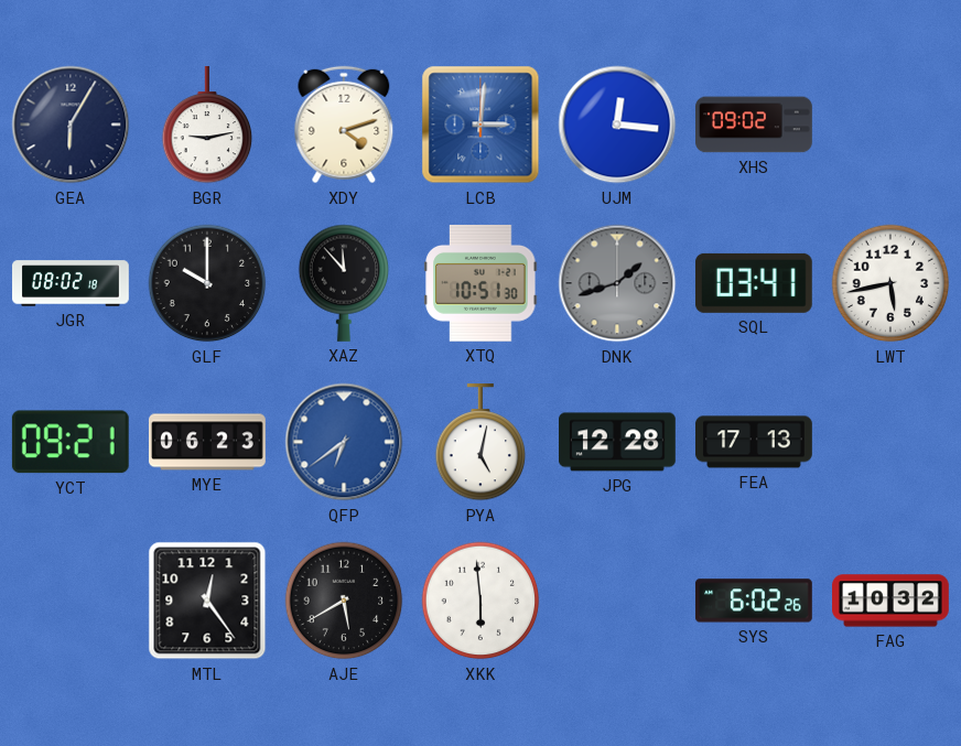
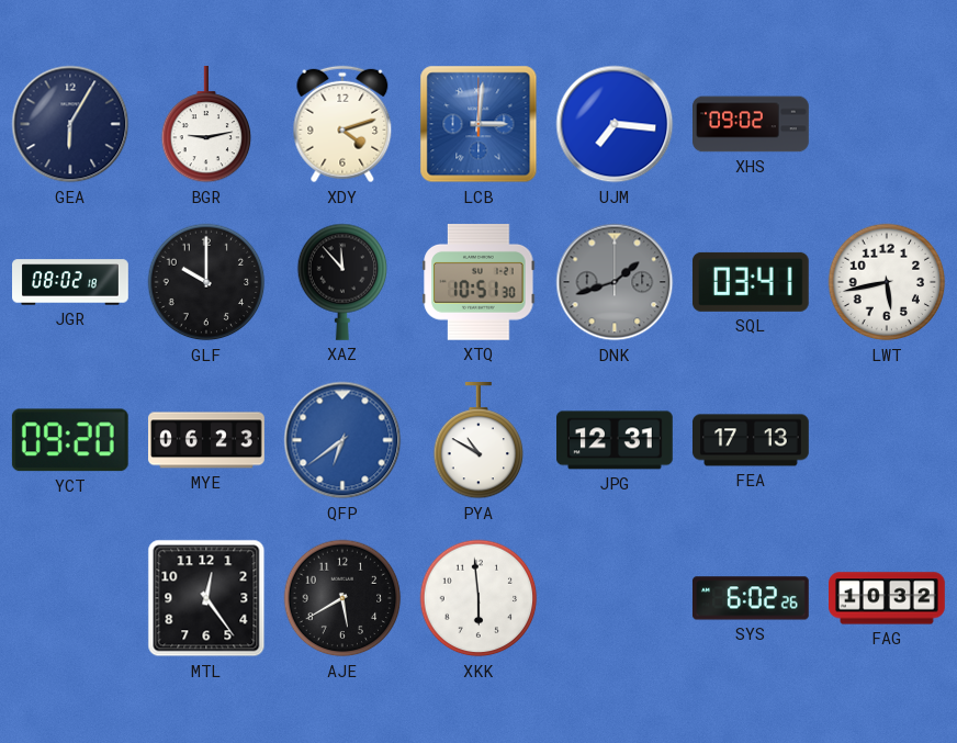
UJM: 12:16 -> 7:16
YCT: 09:21 -> 09:20
PYA: 5:02 -> 10:50
JPG: 12:28 -> 12:31
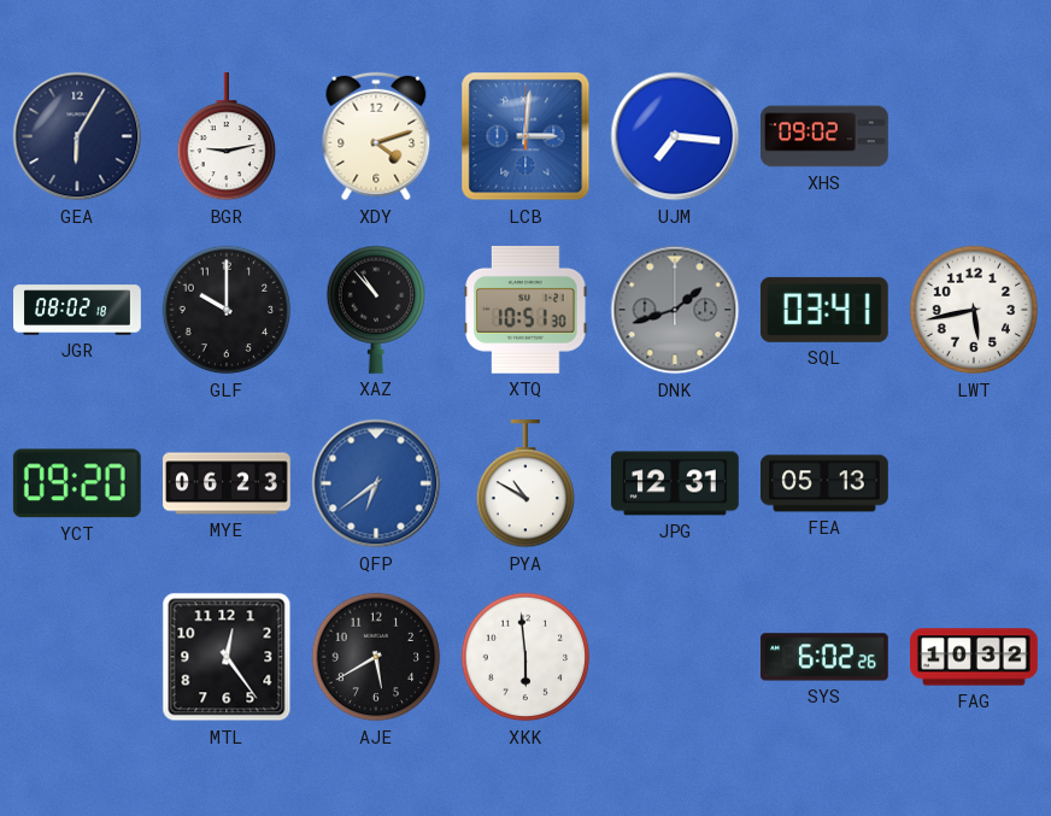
XAZ: 11:53 -> 10:53
FEA: 17:13 -> 05:13
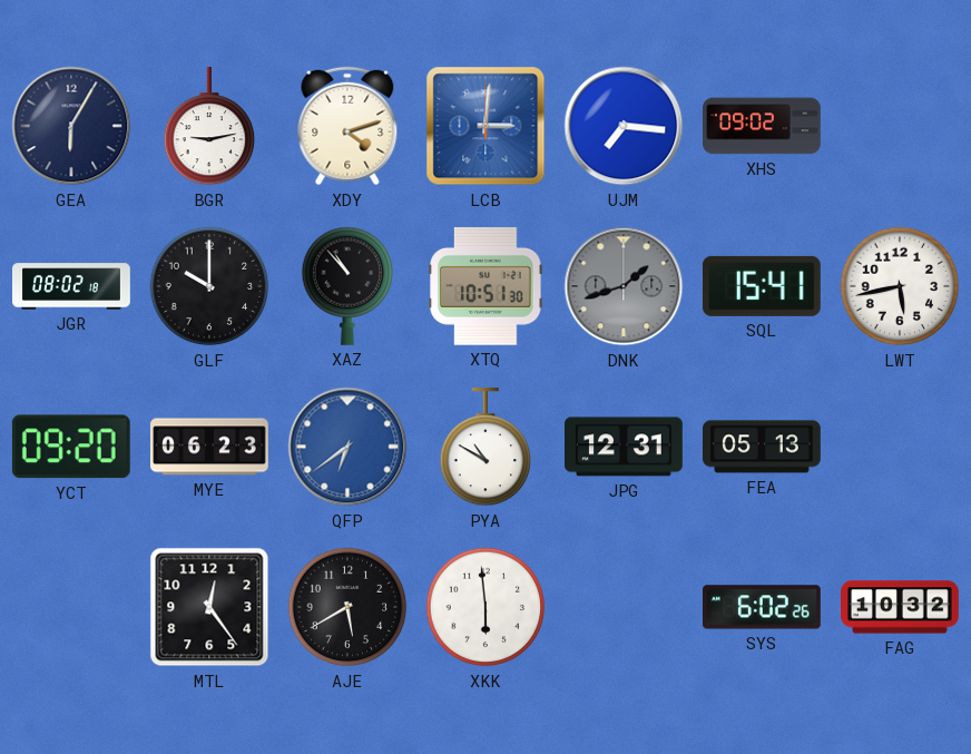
SQL: 03:41 -> 15:41
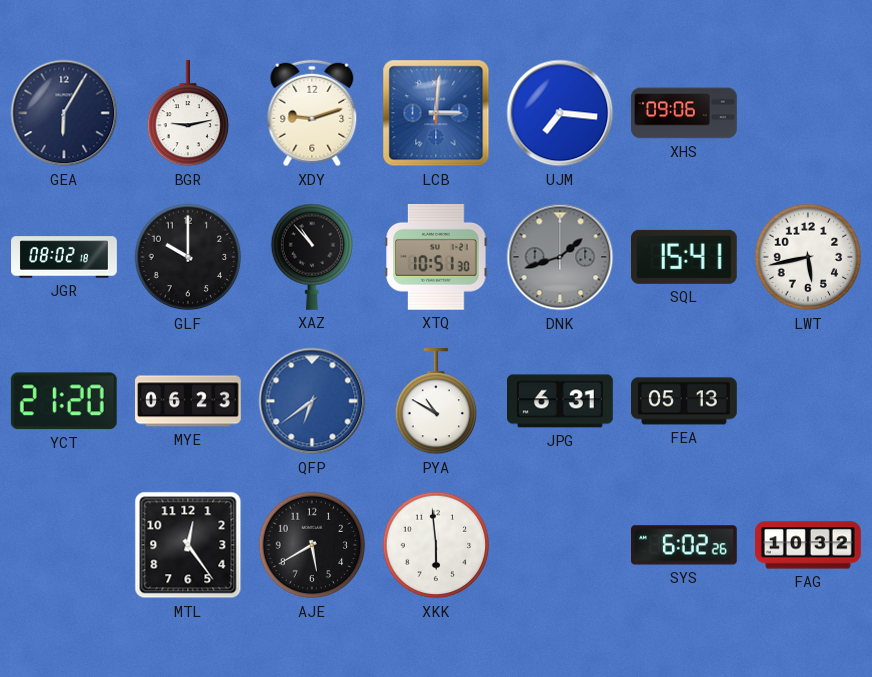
XDY: 4:12 -> 9:12
XHS: 09:02 -> 09:06
YCT: 09:20 -> 21:20
JPG: 12:31 -> 6:31
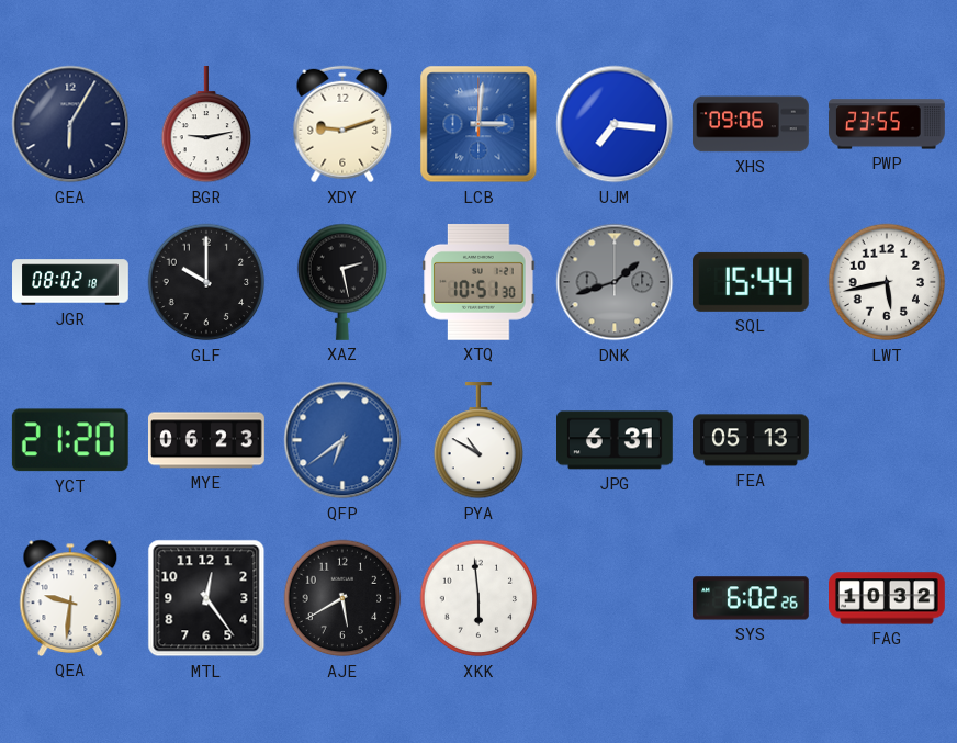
PWP: none -> 23:55
XAZ: 10:53 -> 2:28
SQL: 15:41 -> 15:44
QEA: none -> 9:31
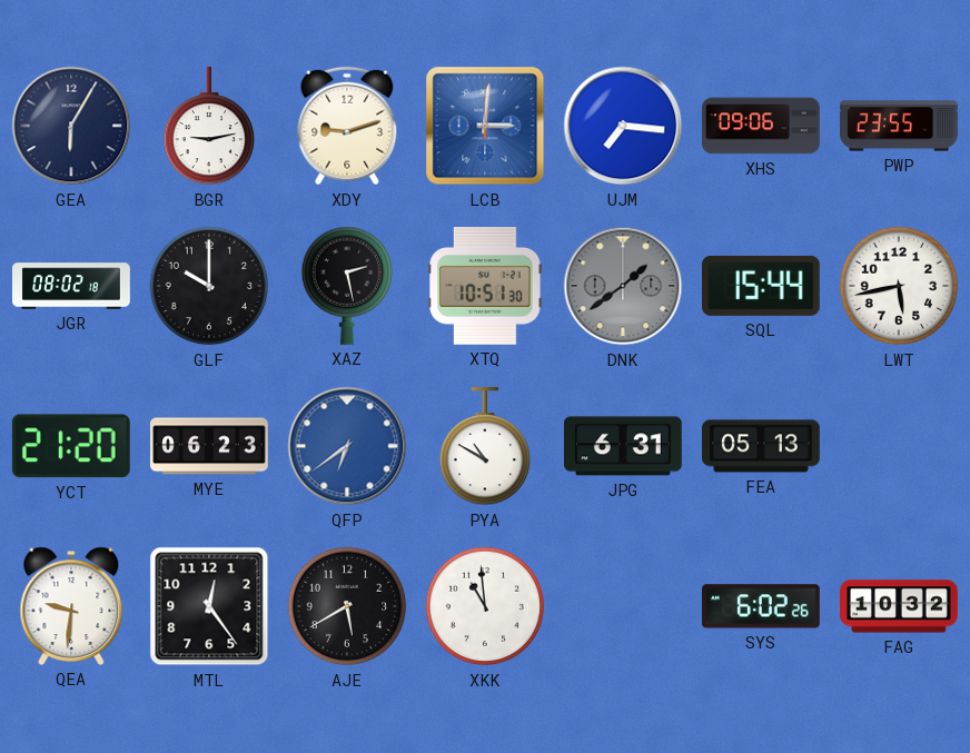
DNK: 1:42 -> 1:39
XKK: 5:59 -> 10:59
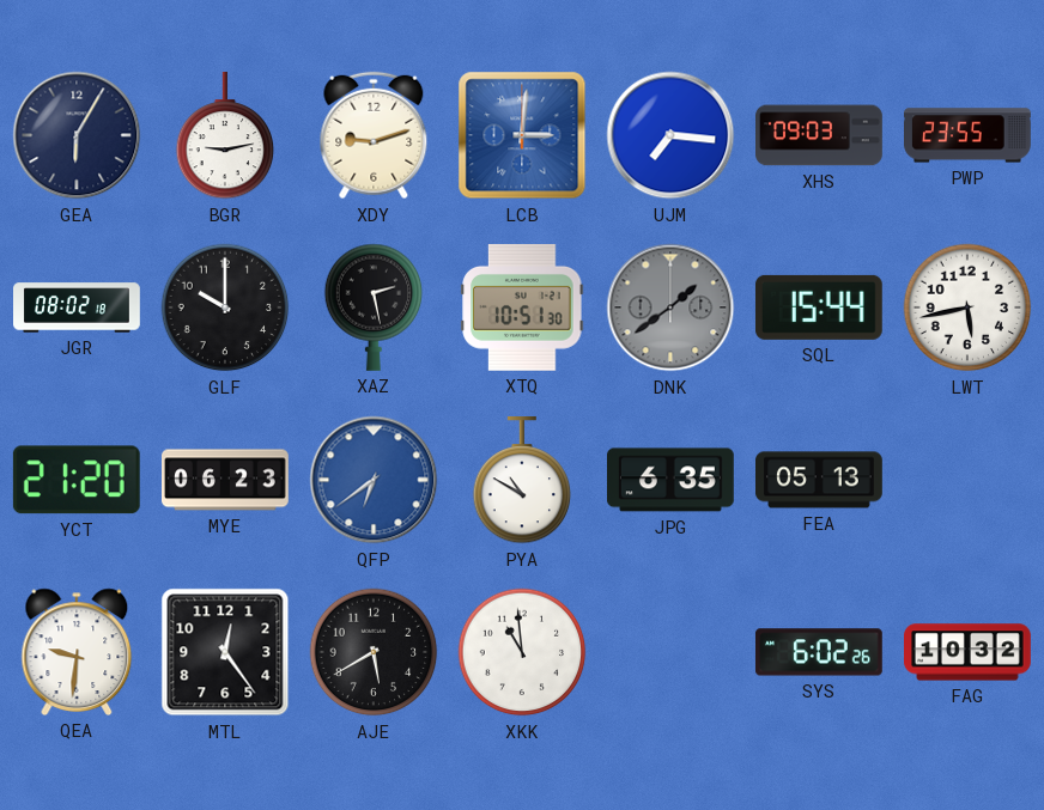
XHS: 09:06 -> 09:03
JPG: 6:31 -> 6:35
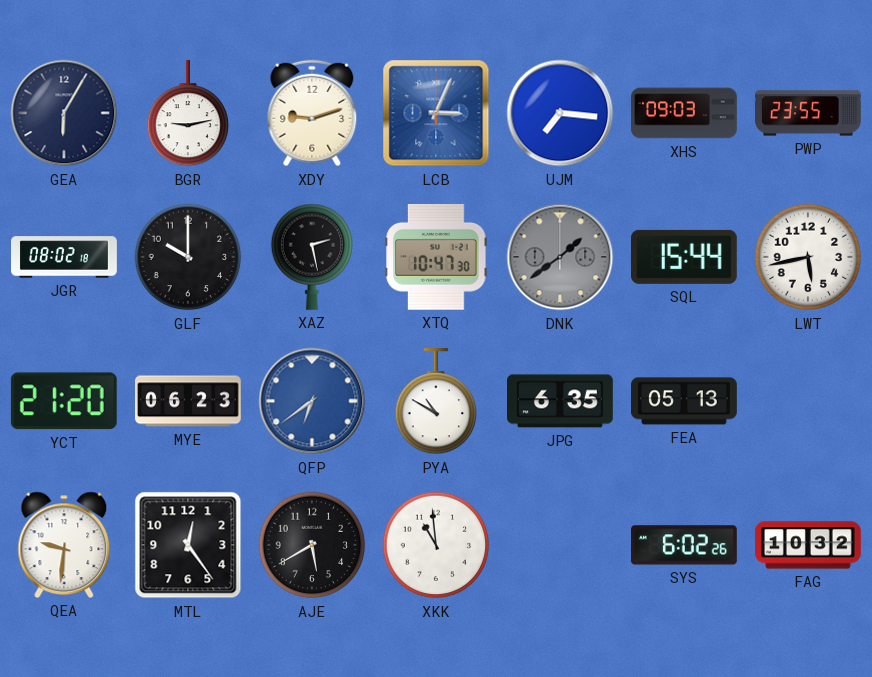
LCB: 3:01 -> 3:04
XTQ: 10:51 -> 10:47
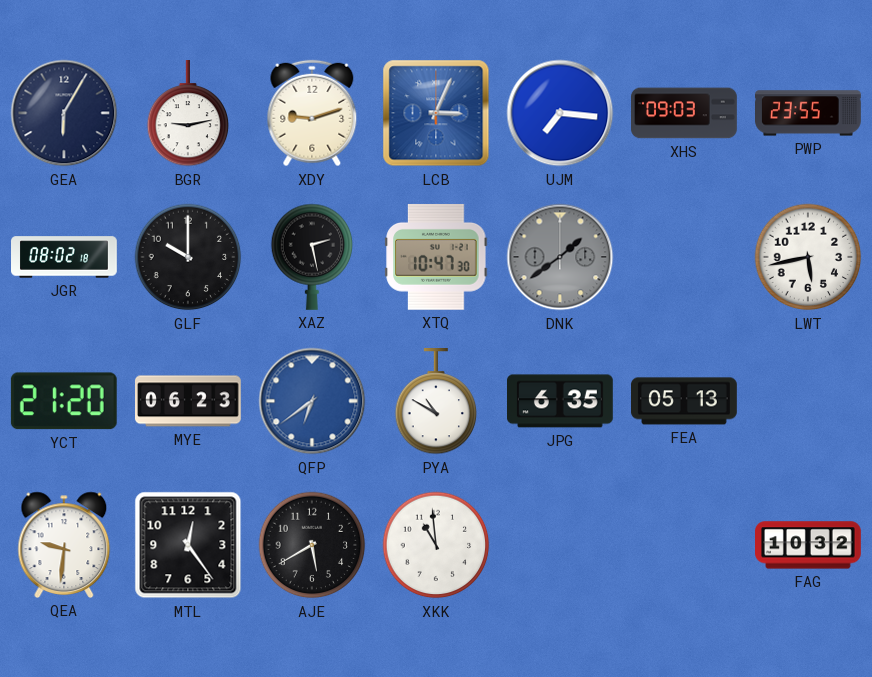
SQL: 15:44 -> none
SYS: 6:02 -> none
